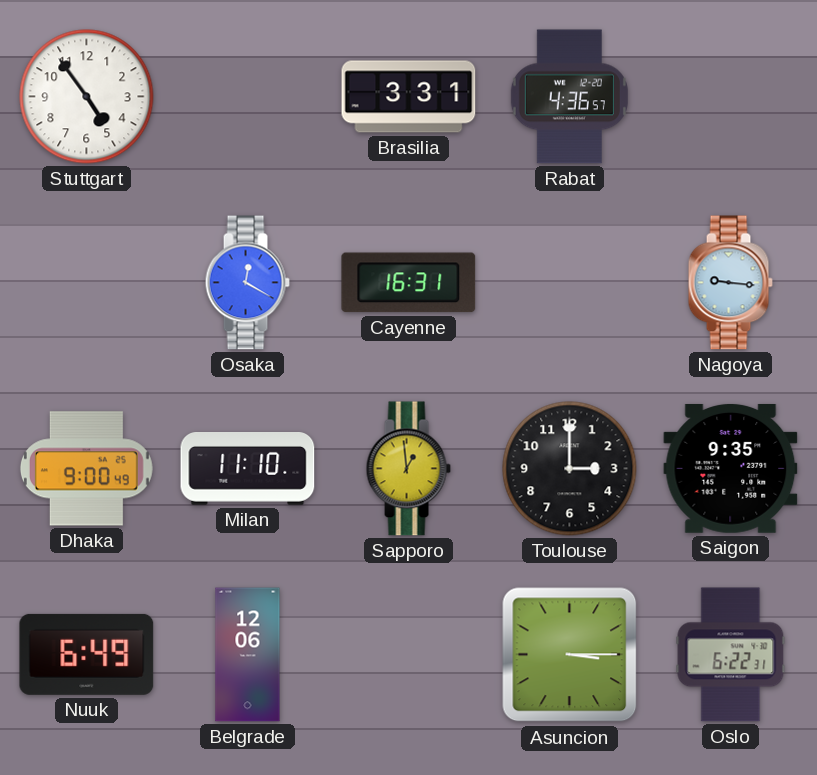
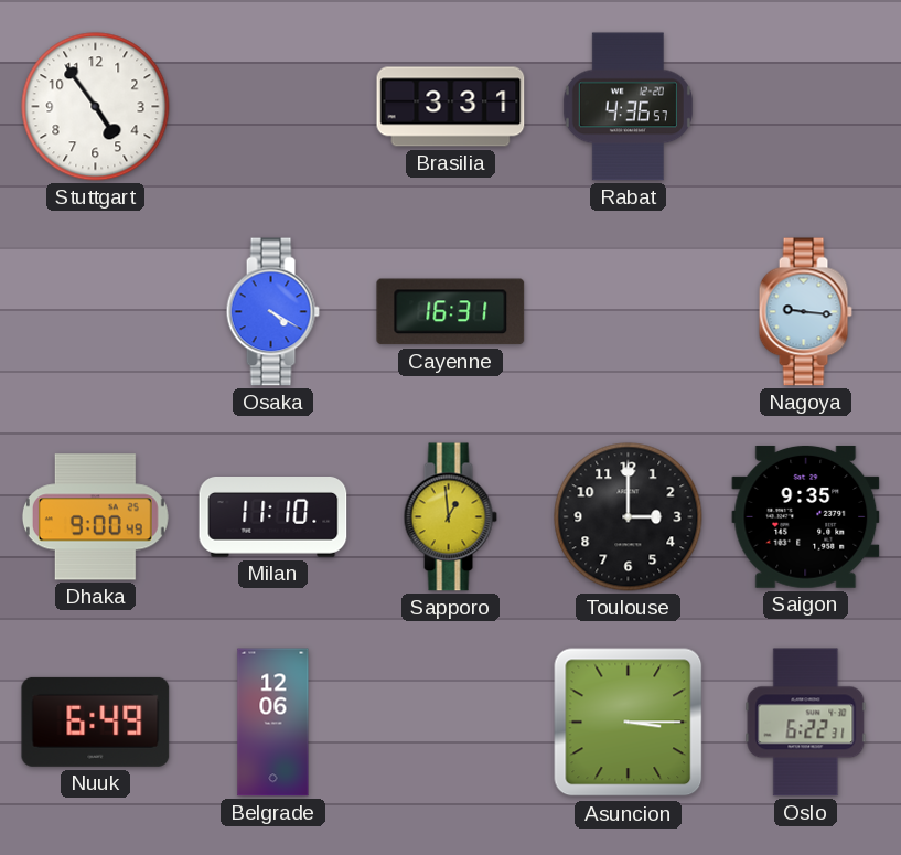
Osaka: 12:20 -> 4:20
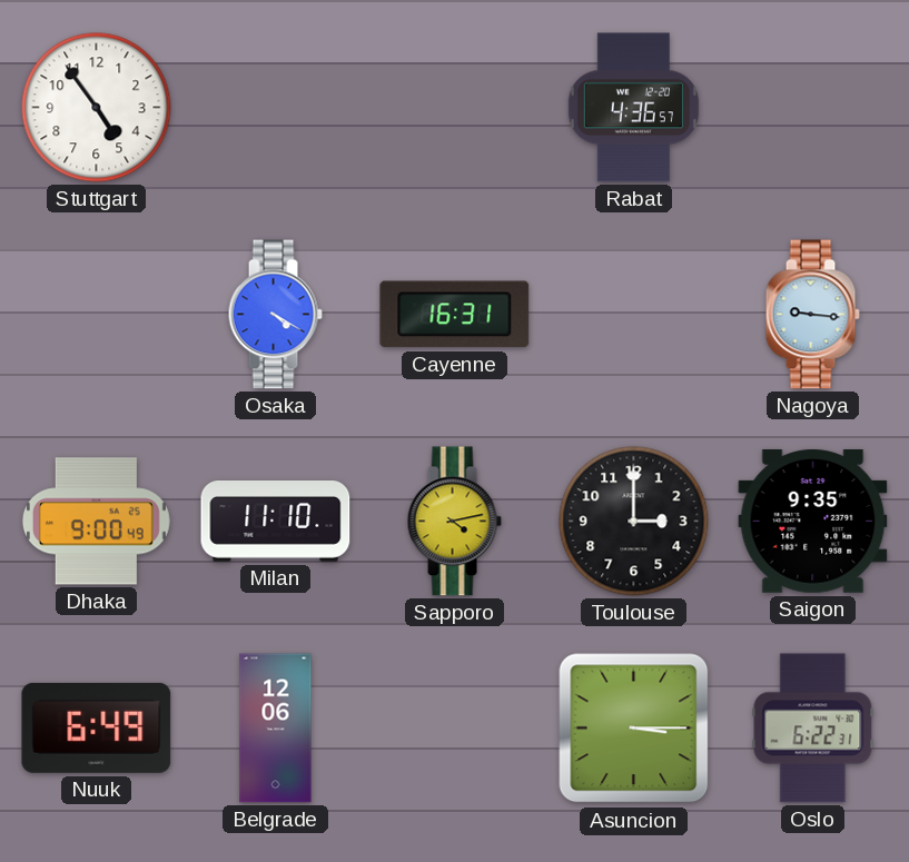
Brasilia: 3:31 -> none
Sapporo: 12:59 -> 4:13
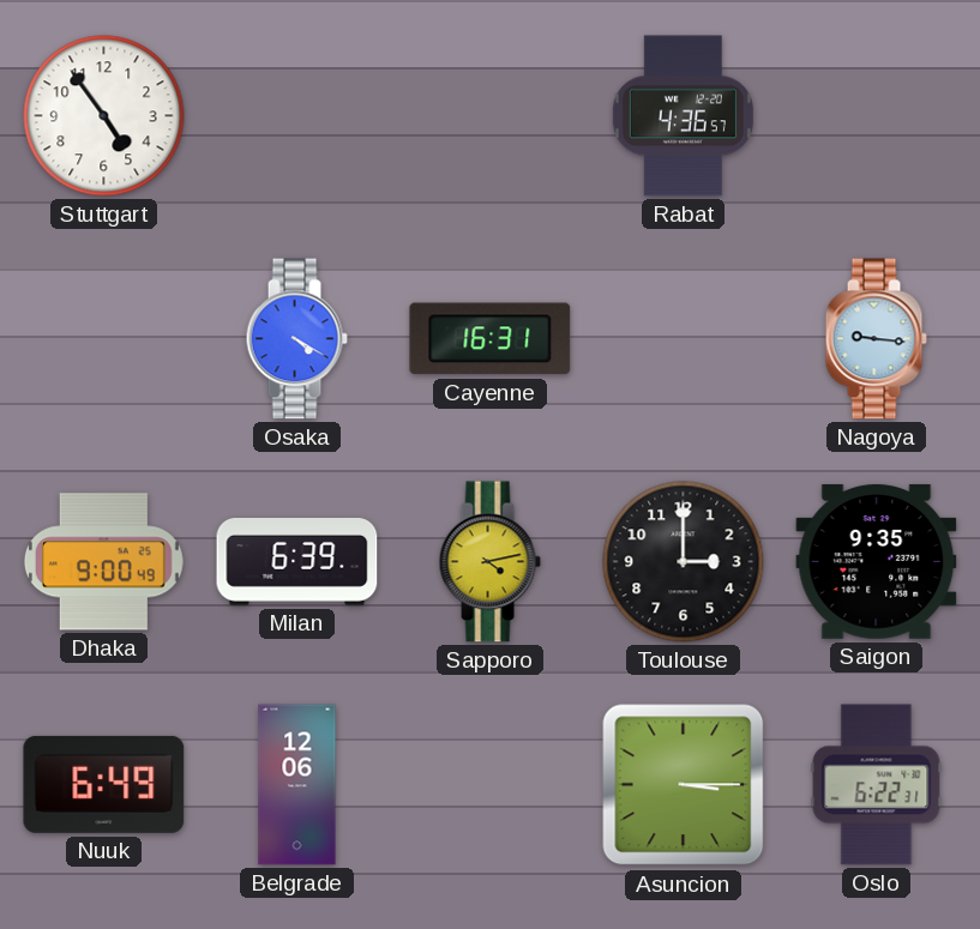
Milan: 11:10 -> 6:39
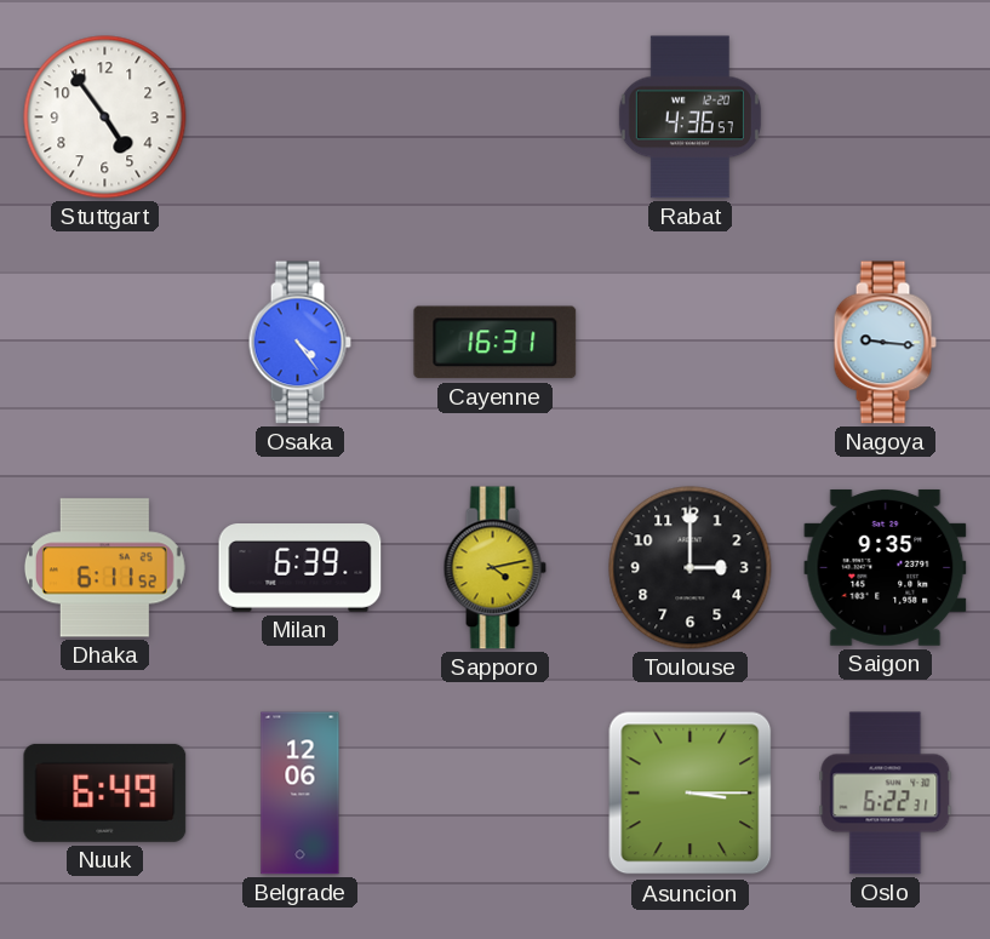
Osaka: 4:20 -> 4:24
Dhaka: 9:00 -> 6:11
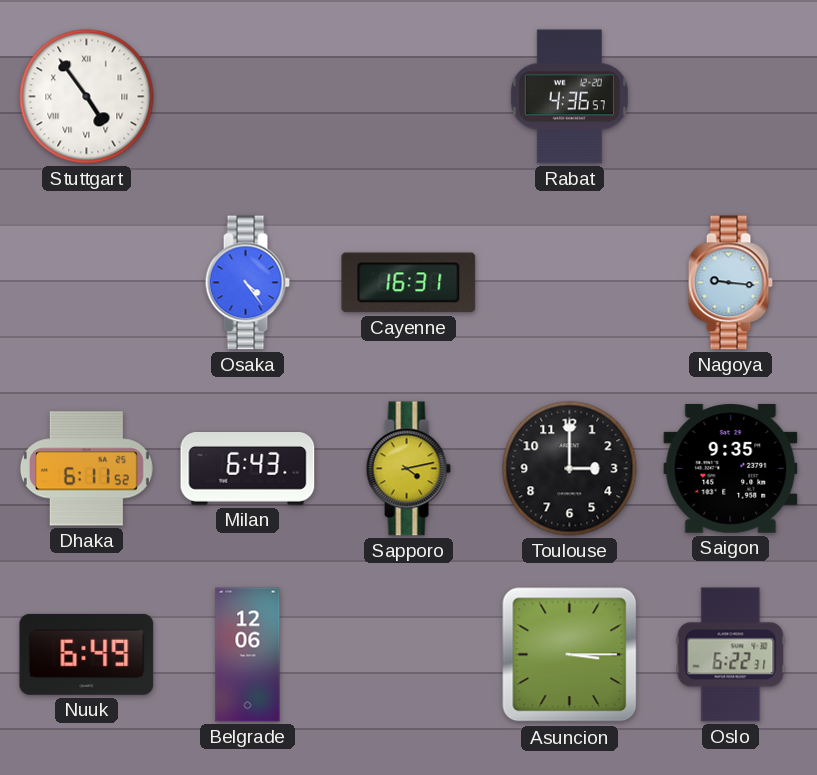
Stuttgart numerals: Arabic -> Roman
Milan: 6:39 -> 6:43
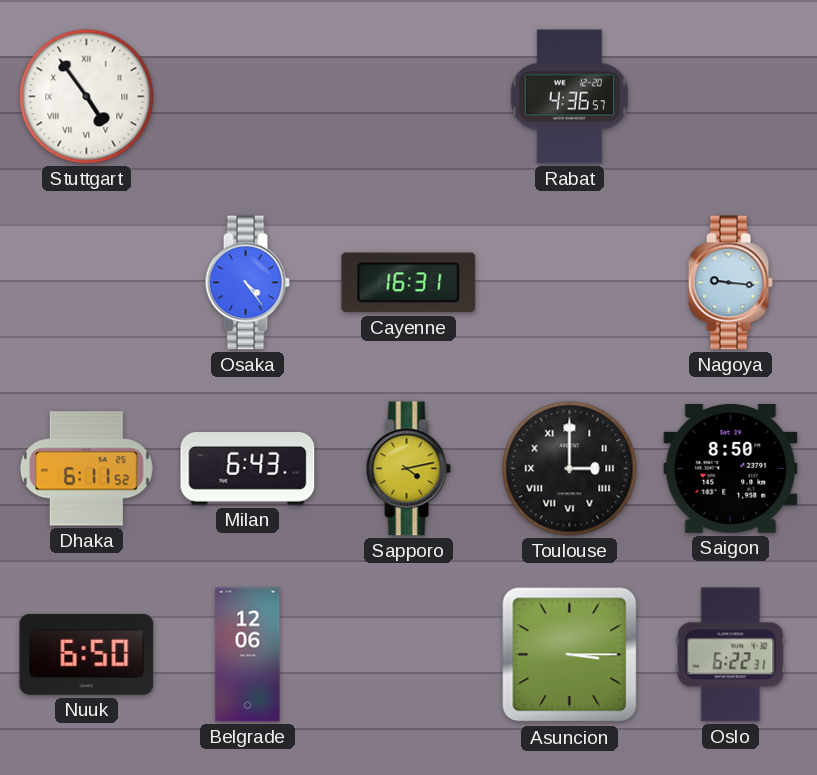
Toulouse numerals: Arabic -> Roman
Saigon: 9:35 -> 8:50
Nuuk: 6:49 -> 6:50
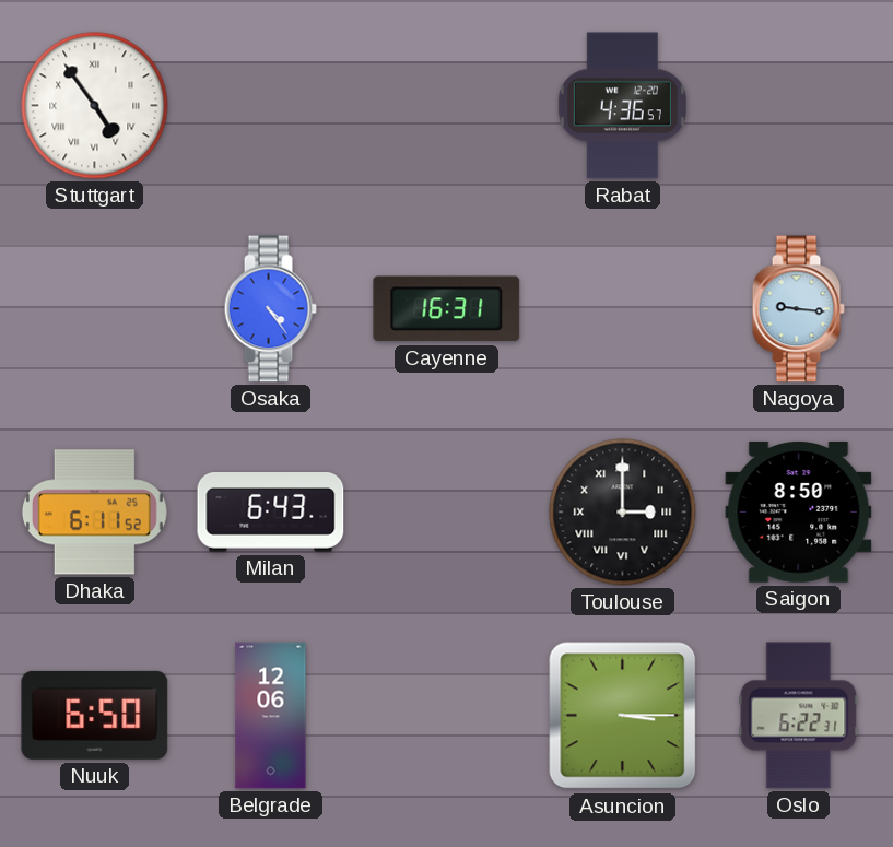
Sapporo: 4:13 -> none
